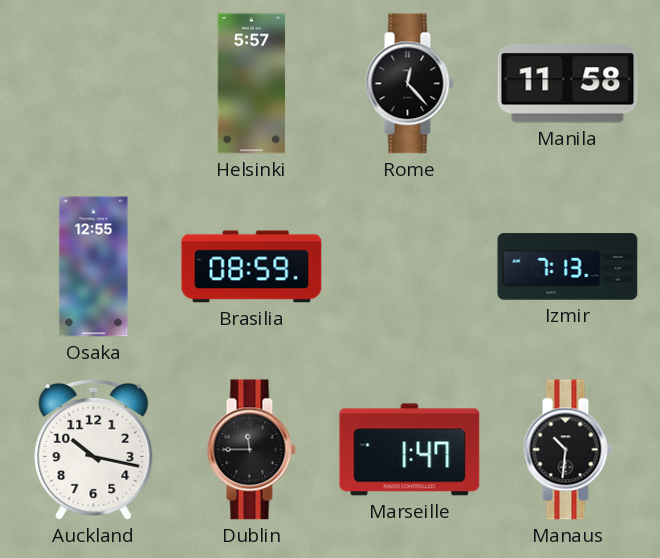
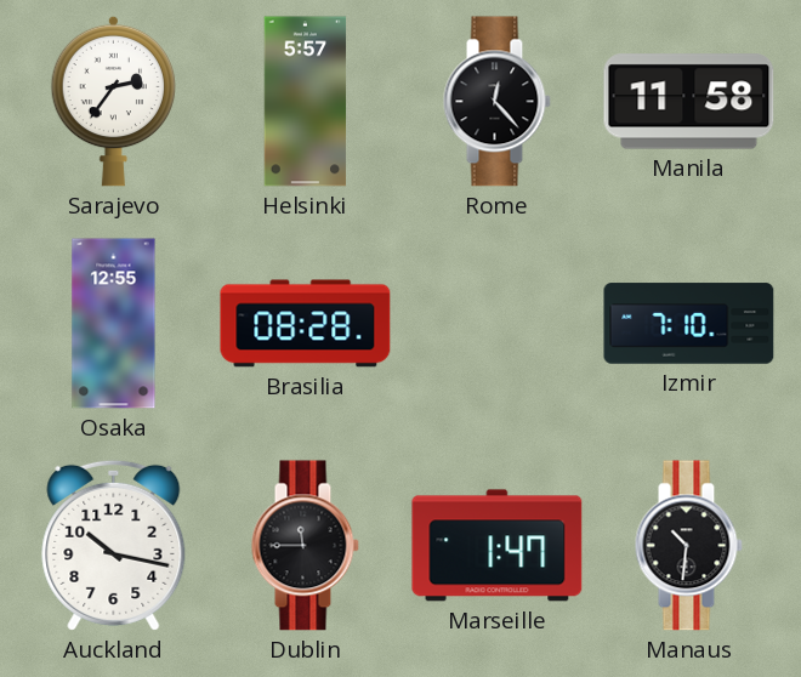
Sarajevo: none -> 2:36
Brasilia: 08:59 -> 08:28
Izmir: 7:13 -> 7:10
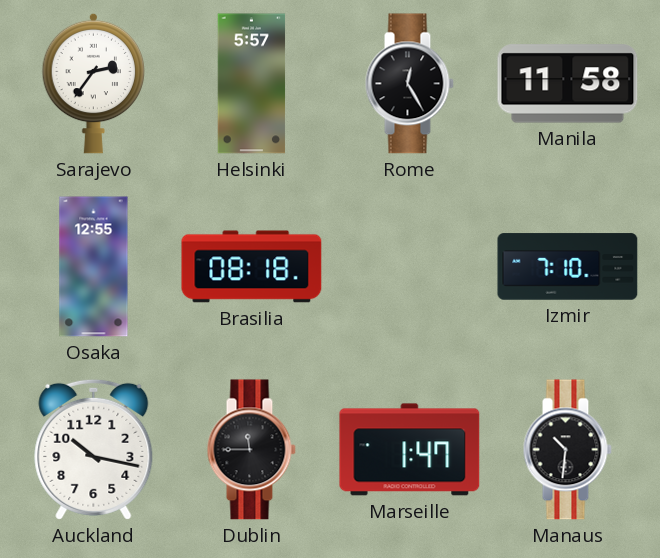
Rome: 12:23 -> 12:25
Brasilia: 08:28 -> 08:18
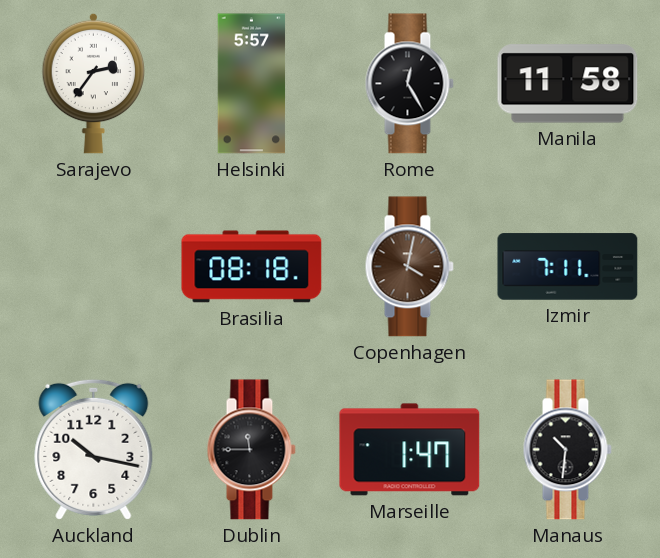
Osaka: 12:55 -> none
Copenhagen: none -> 4:02
Izmir: 7:10 -> 7:11
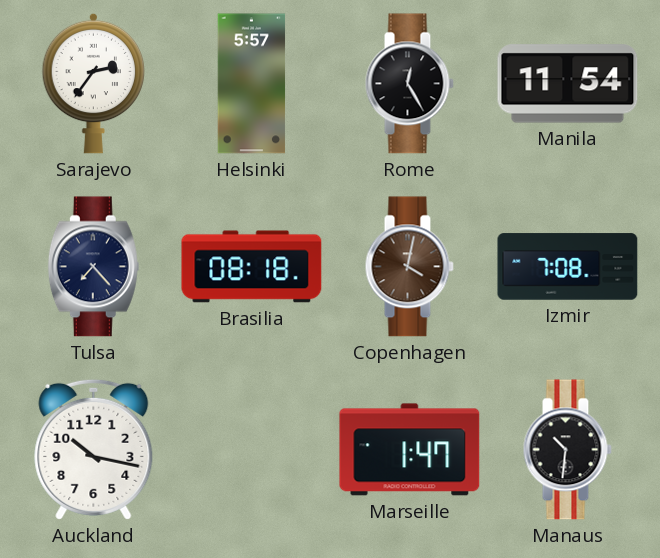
Manila: 11:58 -> 11:54
Tulsa: none -> 7:23
Izmir: 7:11 -> 7:08
Dublin: 11:45 -> none
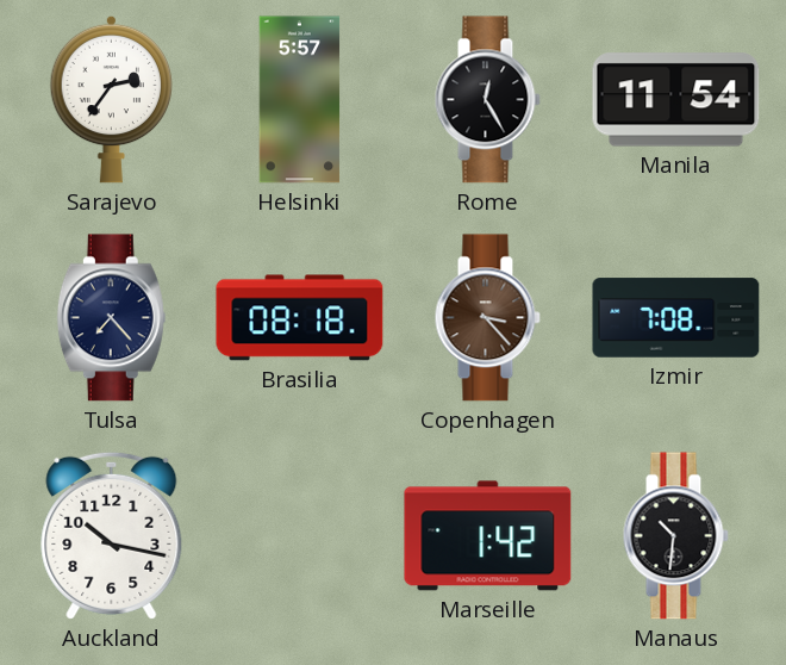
Copenhagen: 4:02 -> 3:23
Marseille: 1:47 -> 1:42
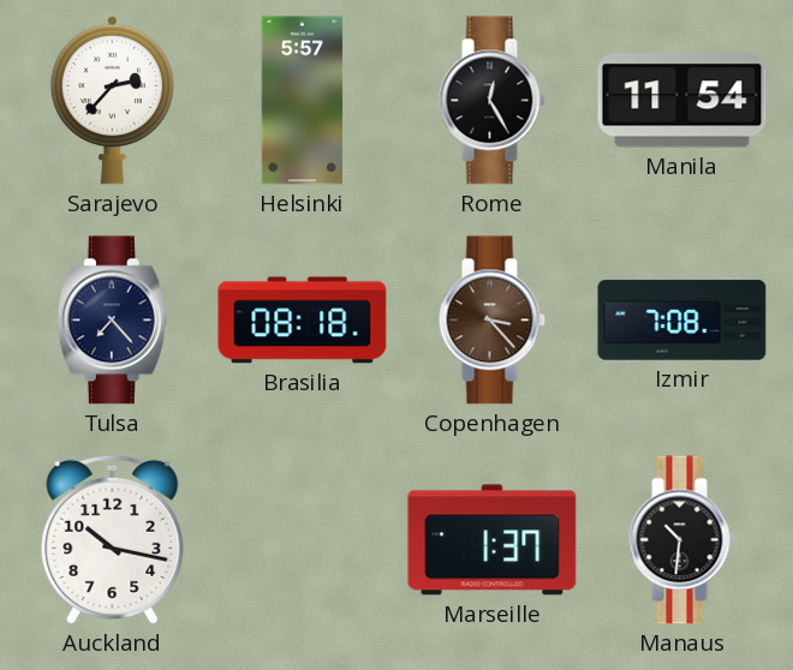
Sarajevo: 2:36 -> 2:37
Marseille: 1:42 -> 1:37
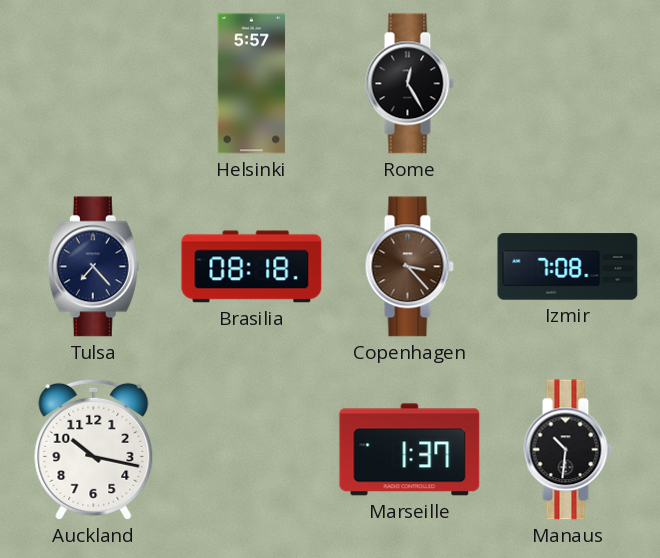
Sarajevo: 2:37 -> none
Manila: 11:54 -> none
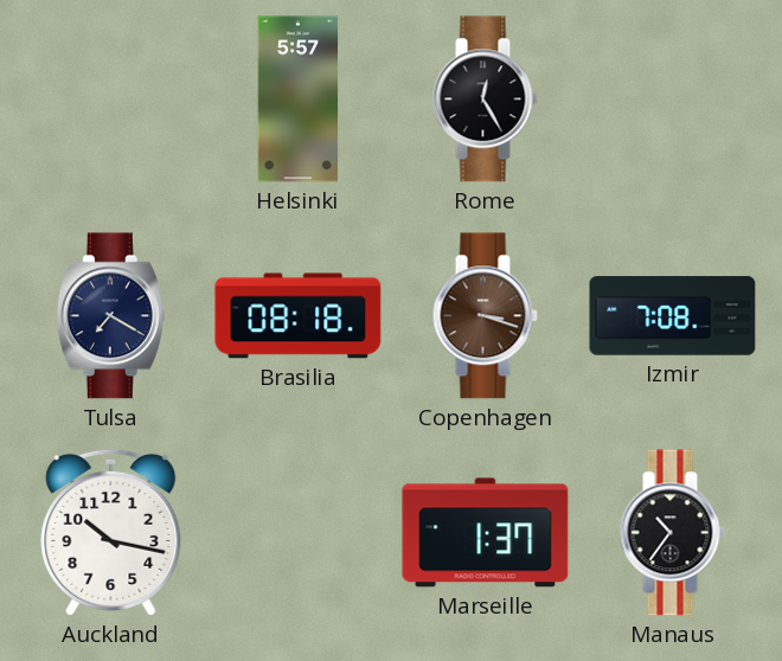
Tulsa: 7:23 -> 7:20
Copenhagen: 3:23 -> 3:18
Manaus: 10:31 -> 10:36
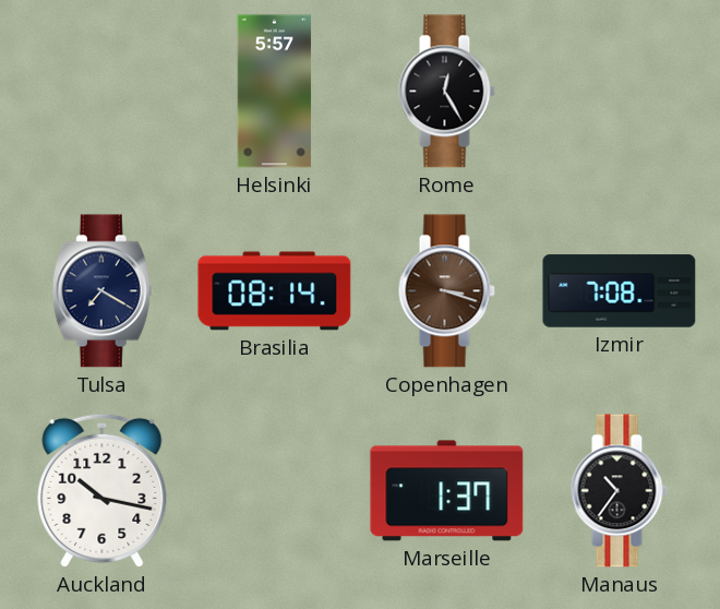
Brasilia: 08:18 -> 08:14
